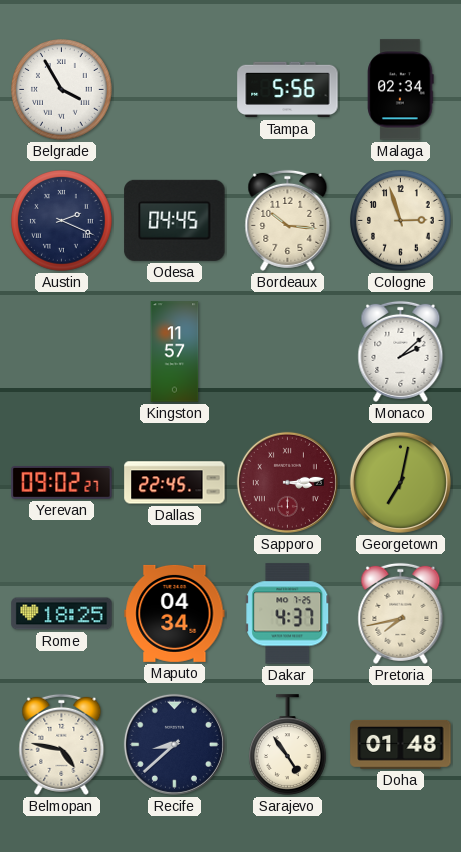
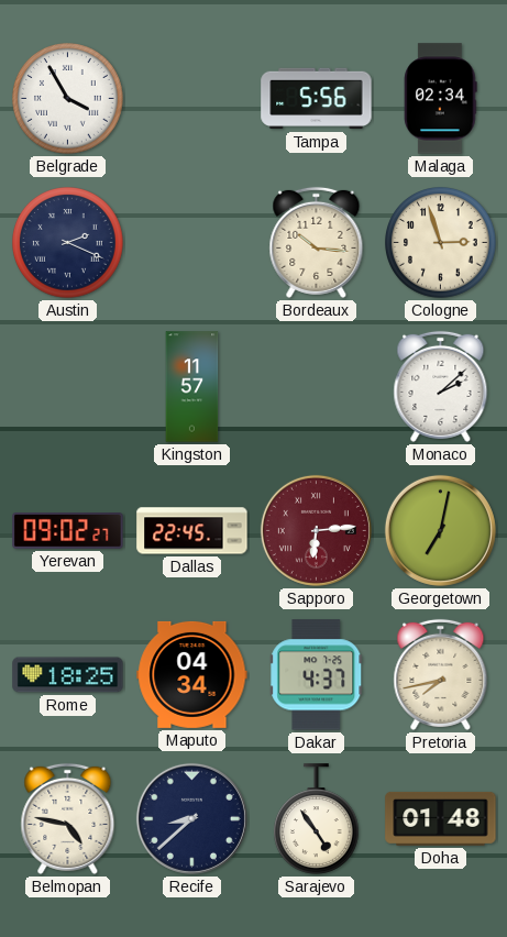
Odesa: 04:45 -> none
Sapporo: 3:14 -> 6:14
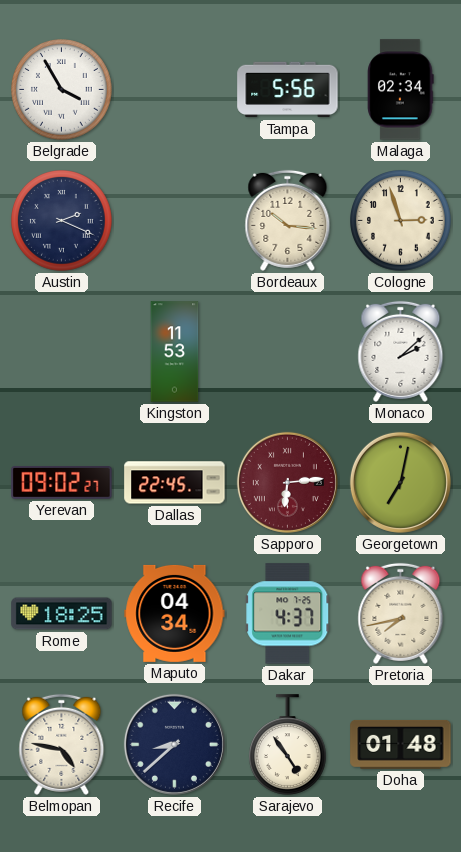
Kingston: 11:57 -> 11:53
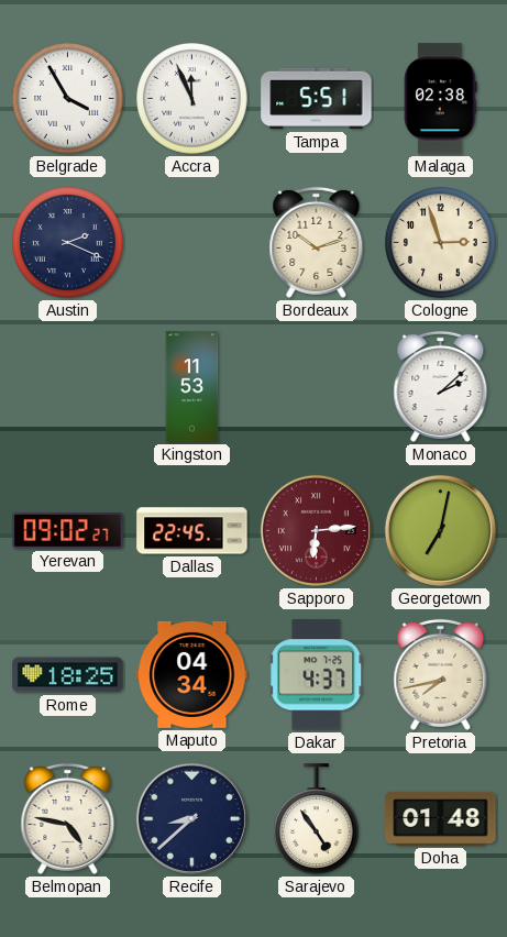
Accra: none -> 11:56
Tampa: 5:56 -> 5:51
Malaga: 02:34 -> 02:38
Bordeaux: 10:16 -> 10:12
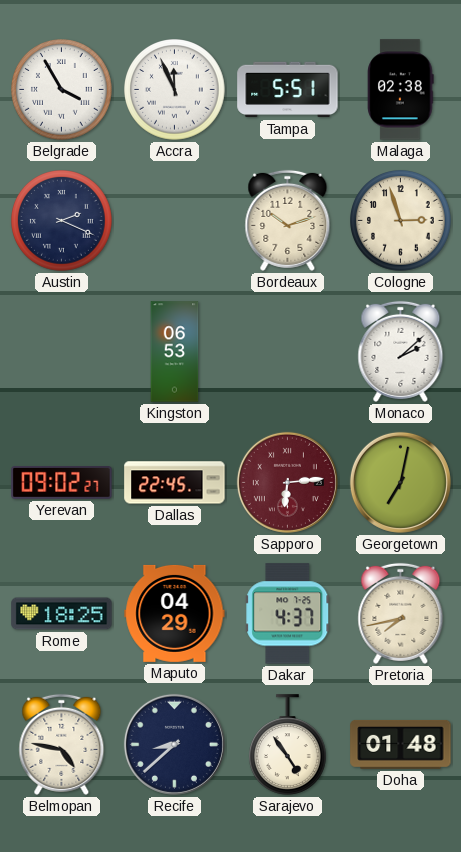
Kingston: 11:53 -> 06:53
Maputo: 04:34 -> 04:29
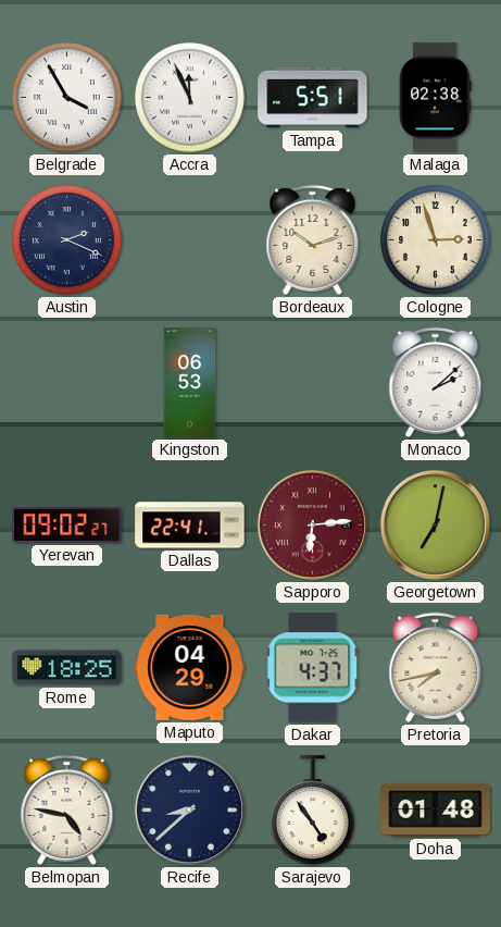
Dallas: 22:45 -> 22:41
